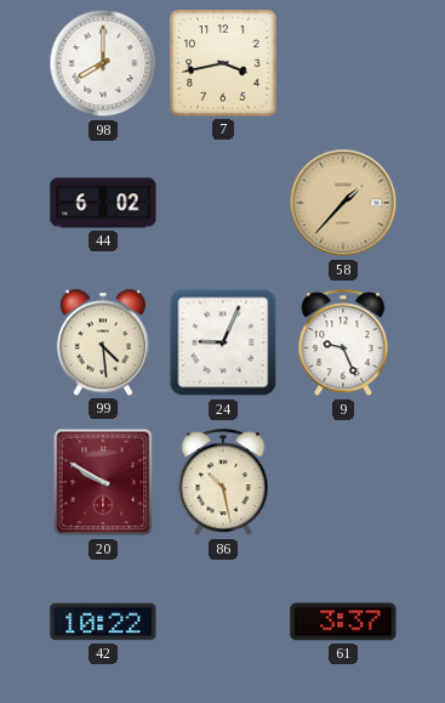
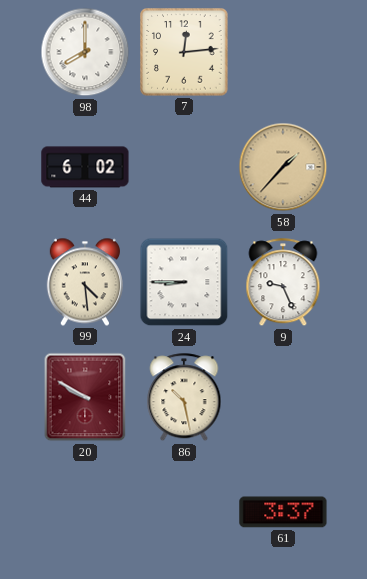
7: 3:43 -> 12:14
24: 9:04 -> 8:45
42: 10:22 -> none
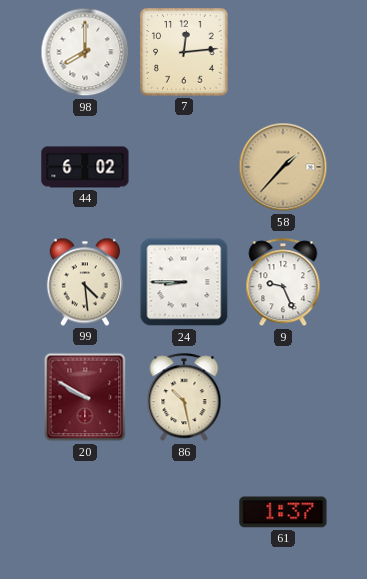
61: 3:37 -> 1:37
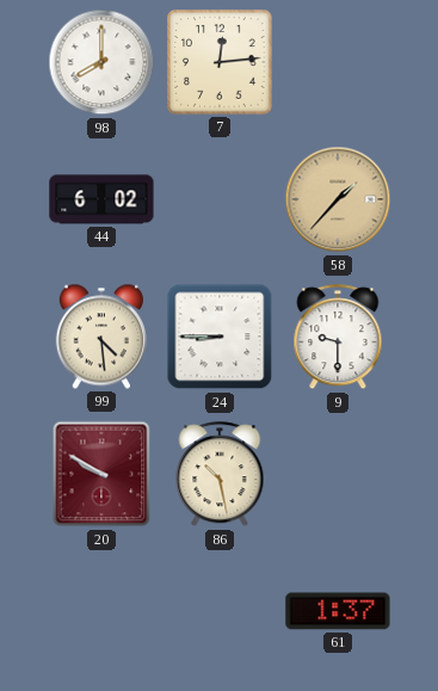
9: 9:26 -> 9:30
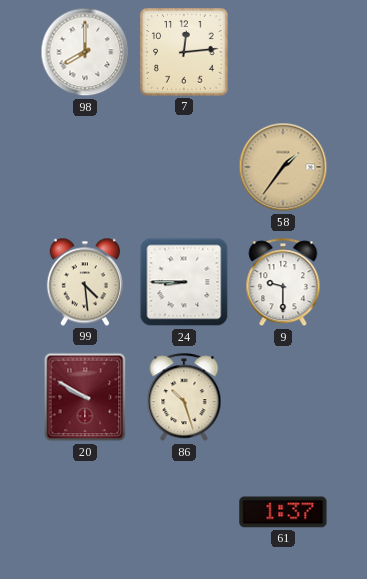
44: 6:02 -> none
58: 1:37 -> 1:36
86: 10:28 -> 10:27
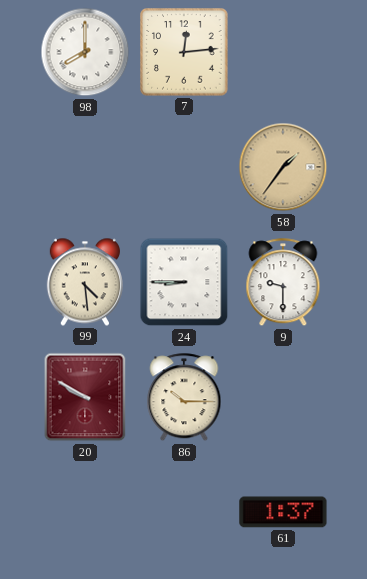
86: 10:27 -> 10:15
